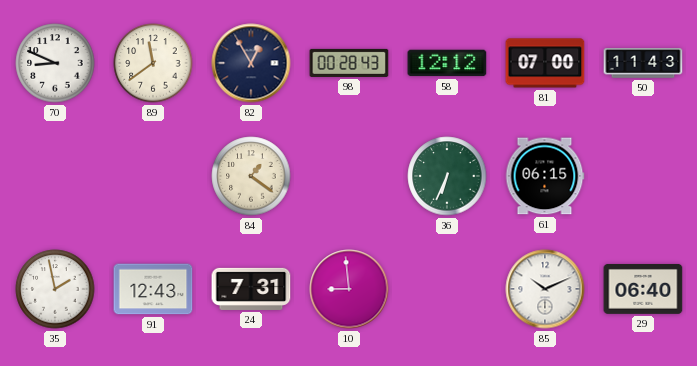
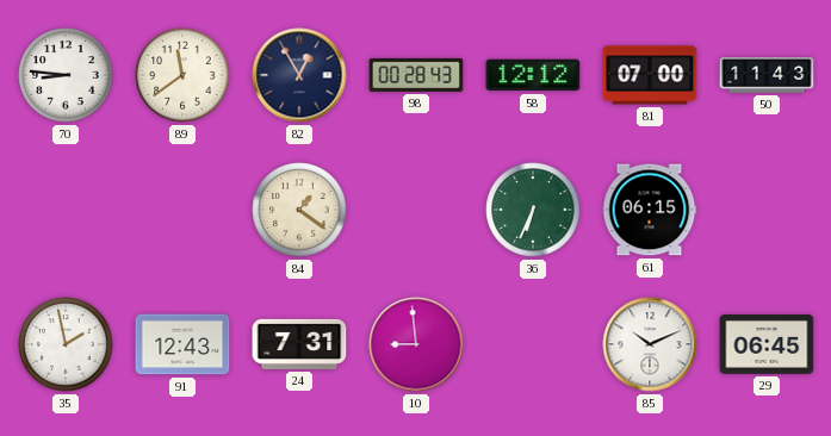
70: 8:49 -> 8:46
29: 06:40 -> 06:45
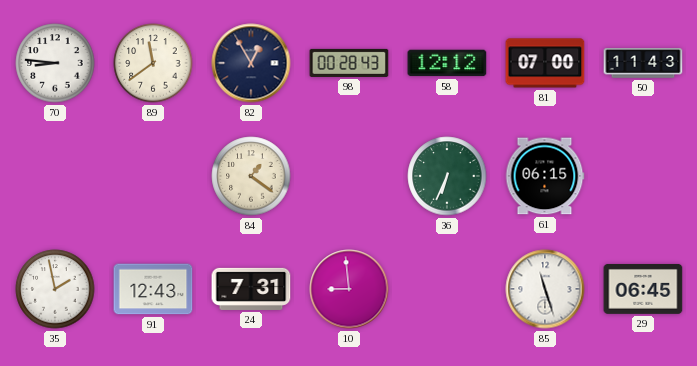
85: 10:11 -> 11:27
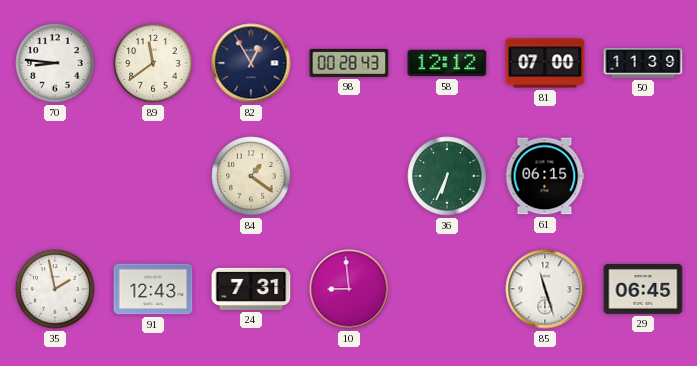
50: 11:43 -> 11:39
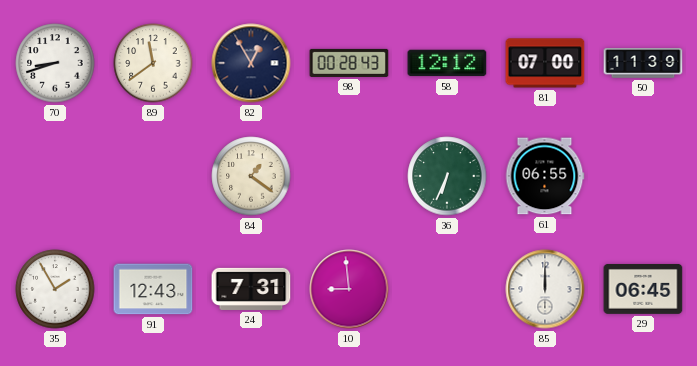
70: 8:46 -> 8:42
61: 06:15 -> 06:55
35: 1:58 -> 1:55
85: 11:27 -> 12:00
